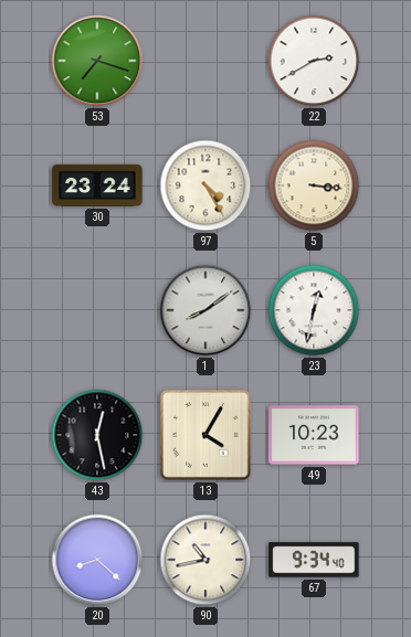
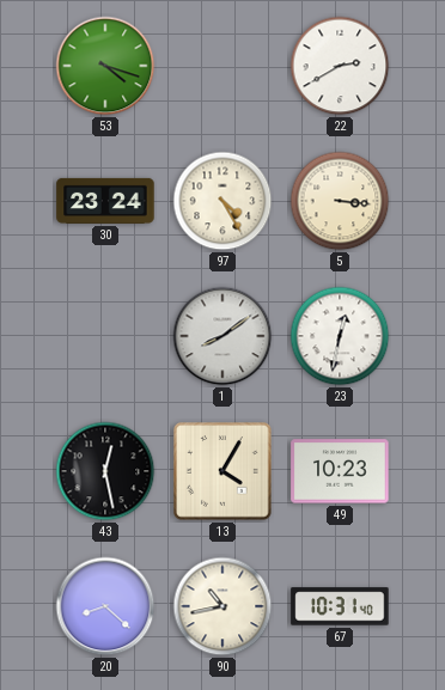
53: 7:18 -> 4:18
67: 9:34 -> 10:31
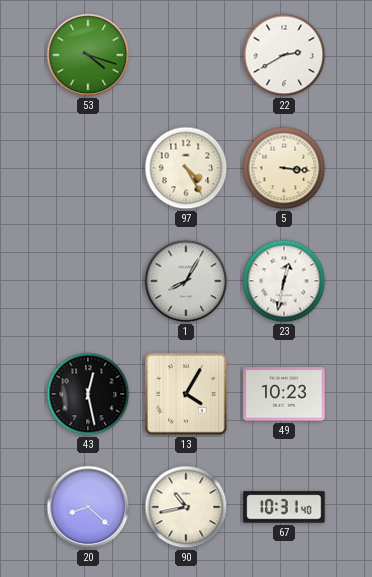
30: 23:24 -> none
1: 8:09 -> 8:05
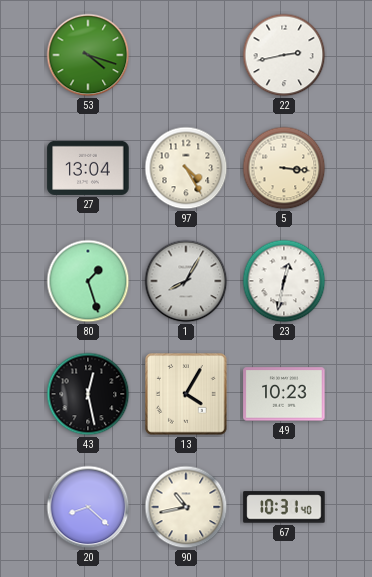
22: 2:40 -> 2:43
27: none -> 13:04
80: none -> 1:27
